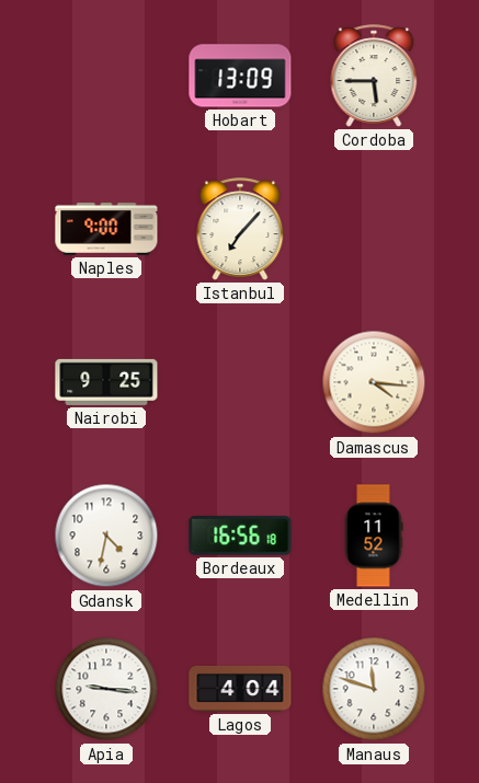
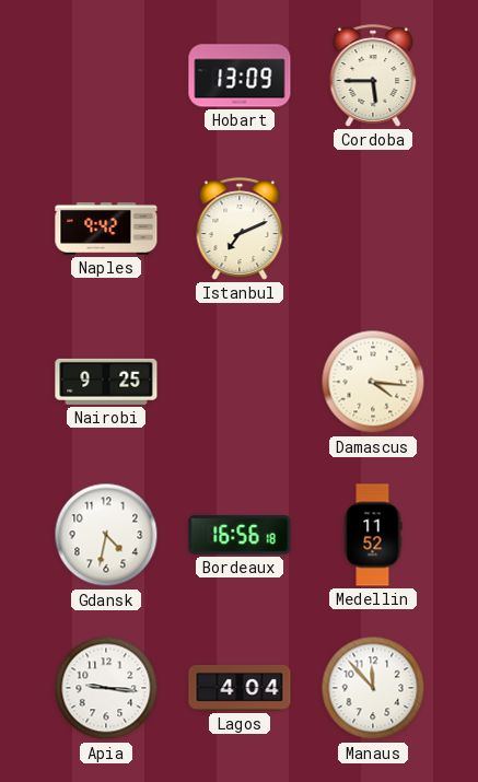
Naples: 9:00 -> 9:42
Istanbul: 7:07 -> 7:11
Manaus: 11:48 -> 11:53
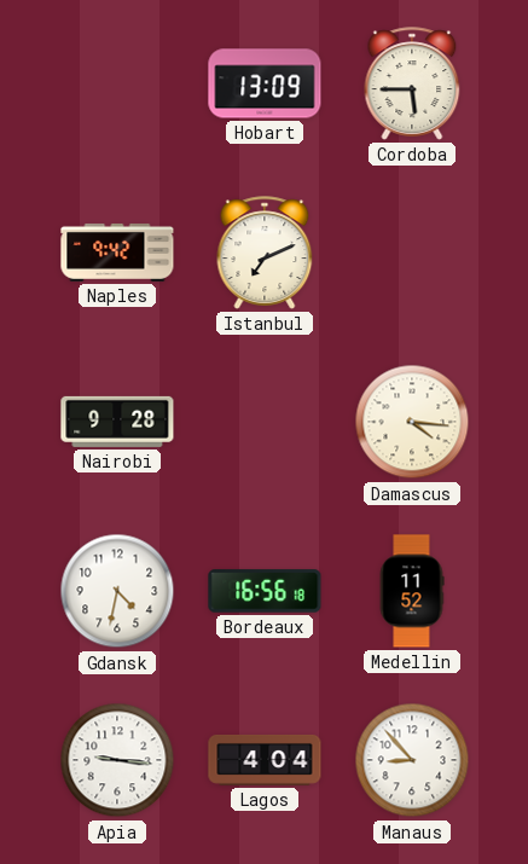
Nairobi: 9:25 -> 9:28
Manaus: 11:53 -> 8:53
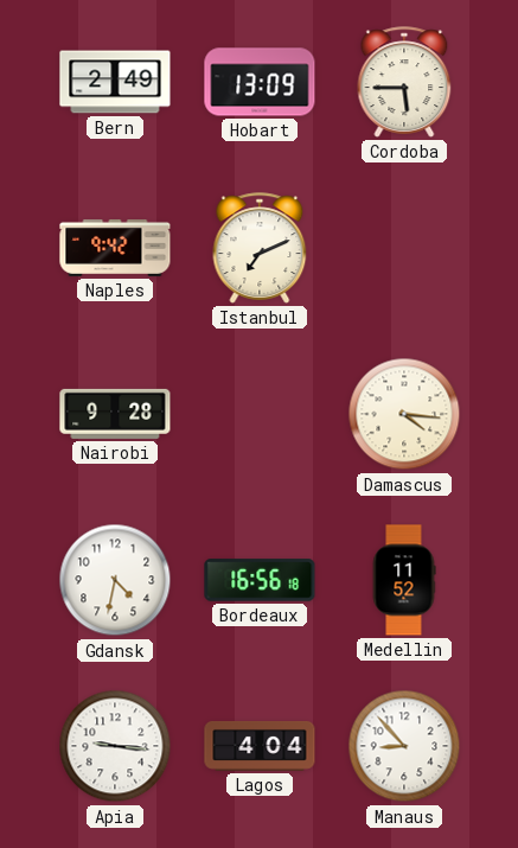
Bern: none -> 2:49
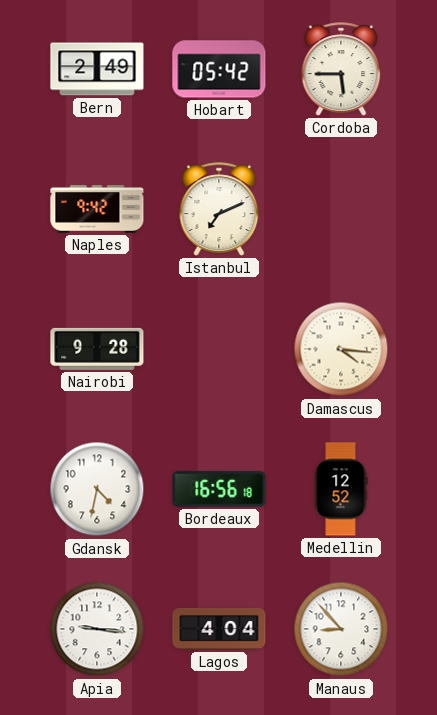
Hobart: 13:09 -> 05:42
Medellin: 11:52 -> 12:52
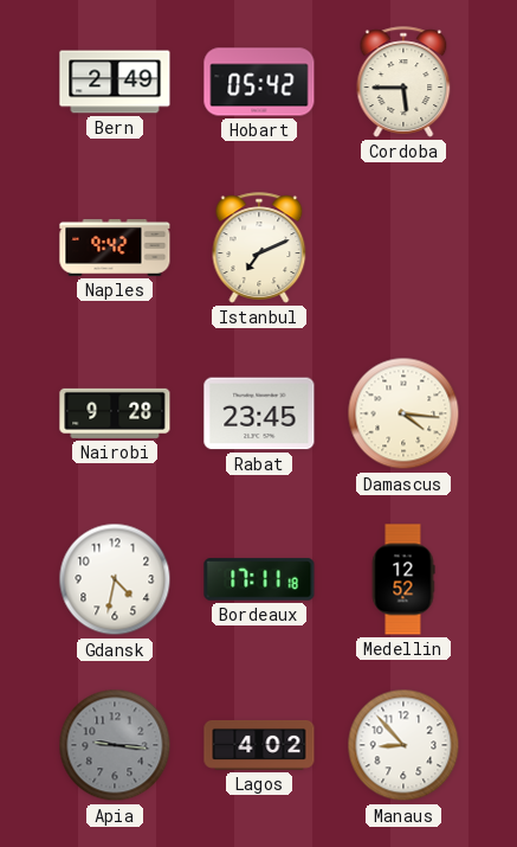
Rabat: none -> 23:45
Bordeaux: 16:56 -> 17:11
Apia dial: white -> grey
Lagos: 4:04 -> 4:02
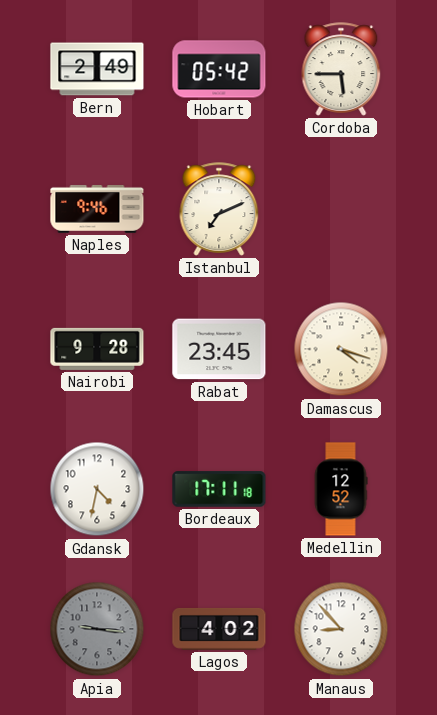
Naples: 9:42 -> 9:46
Damascus: 4:16 -> 4:18
